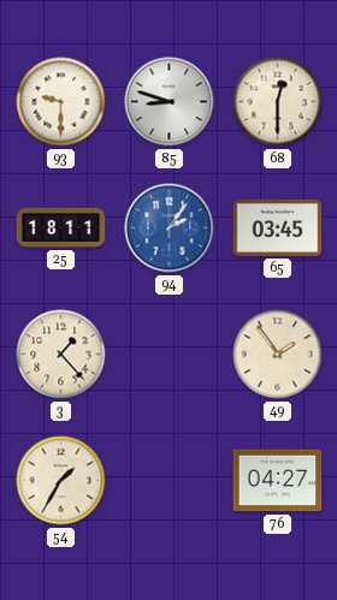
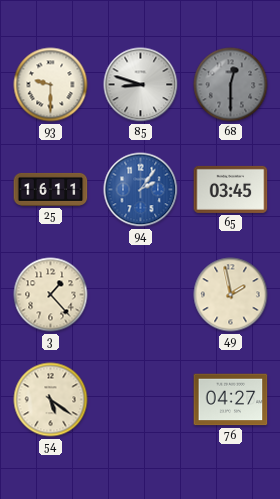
68 dial: cream -> grey
25: 18:11 -> 16:11
49: 1:54 -> 1:58
54: 1:35 -> 5:21
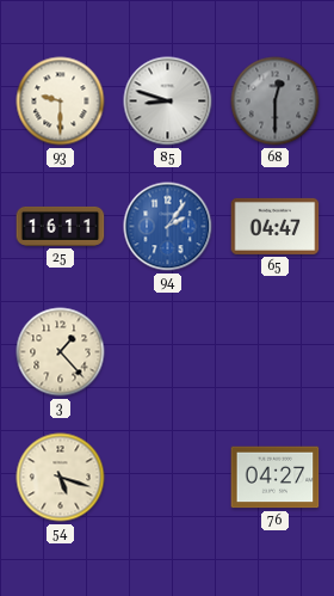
65: 03:45 -> 04:47
49: 1:58 -> none
54: 5:21 -> 5:18
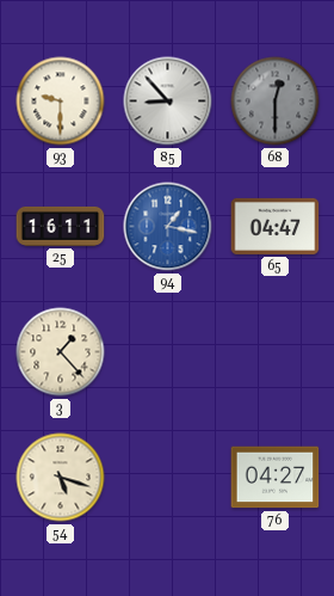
85: 8:48 -> 8:53
94: 2:06 -> 1:17
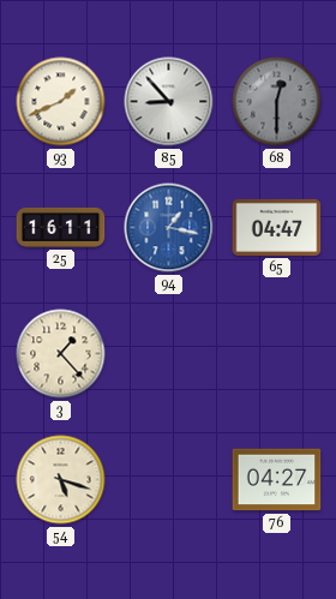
93: 9:30 -> 1:41
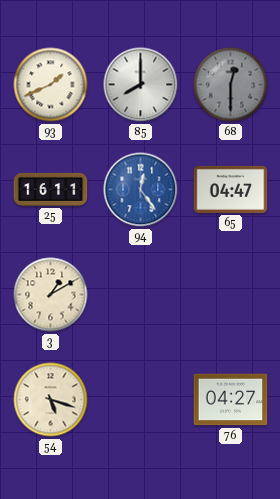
85: 8:53 -> 8:00
94: 1:17 -> 12:24
3: 1:23 -> 1:10
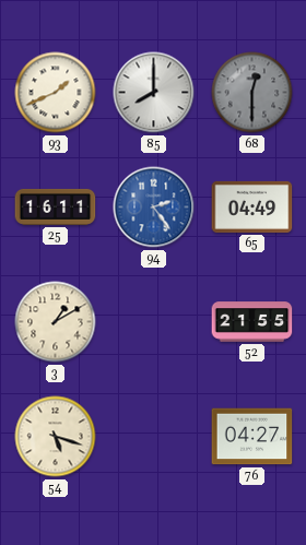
94: 12:24 -> 2:24
65: 04:47 -> 04:49
52: none -> 21:55
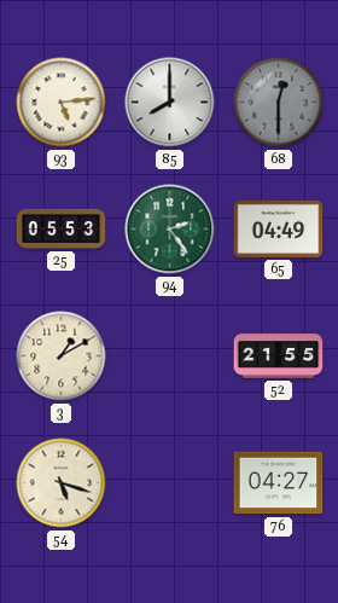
93: 1:41 -> 5:14
25: 16:11 -> 05:53
94 dial: blue -> green
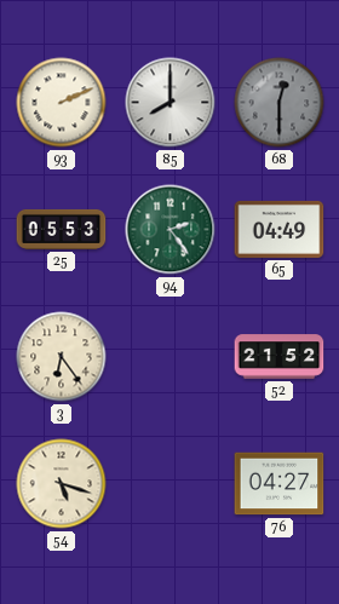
93: 5:14 -> 2:11
3: 1:10 -> 6:24
52: 21:55 -> 21:52
